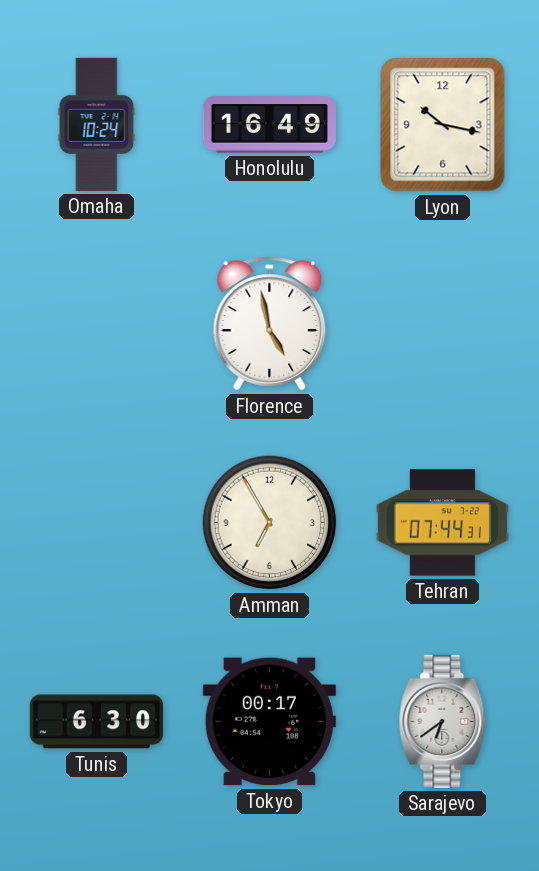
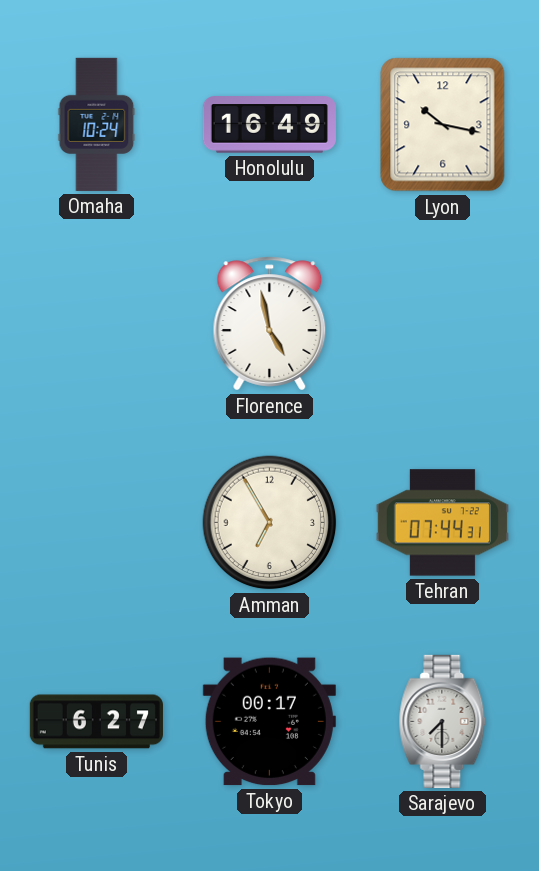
Tunis: 6:30 -> 6:27
Sarajevo: 6:39 -> 7:30
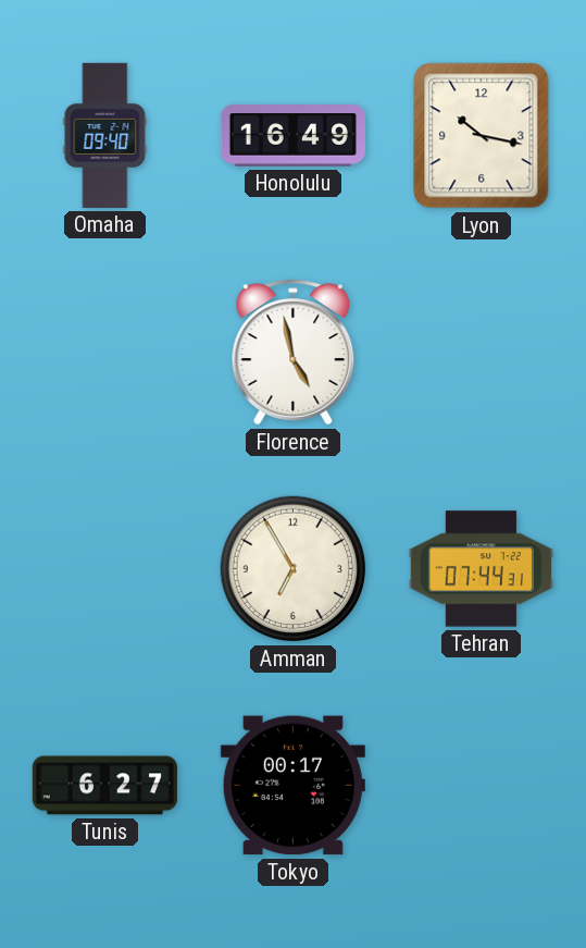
Omaha: 10:24 -> 09:40
Sarajevo: 7:30 -> none
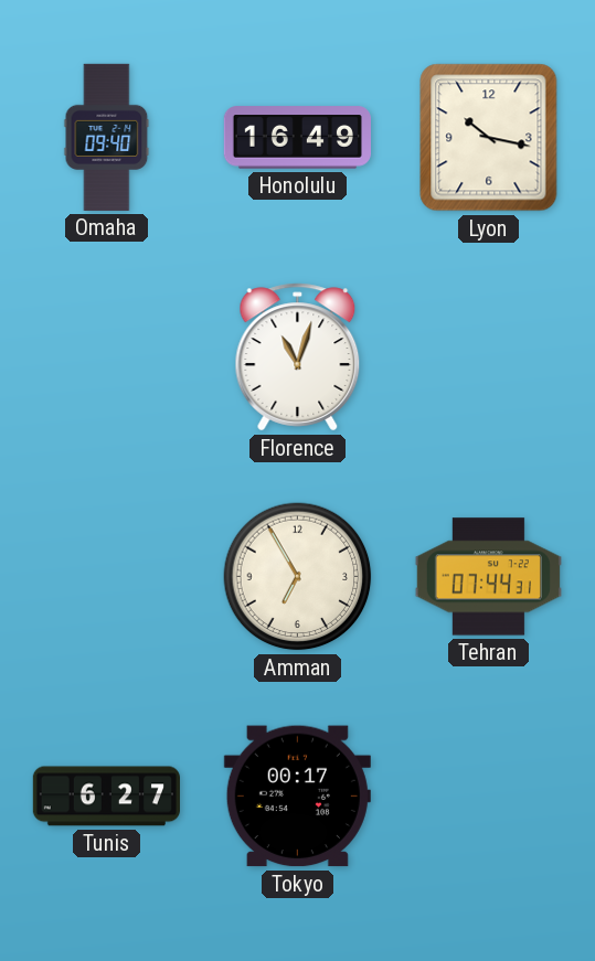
Florence: 4:58 -> 11:03
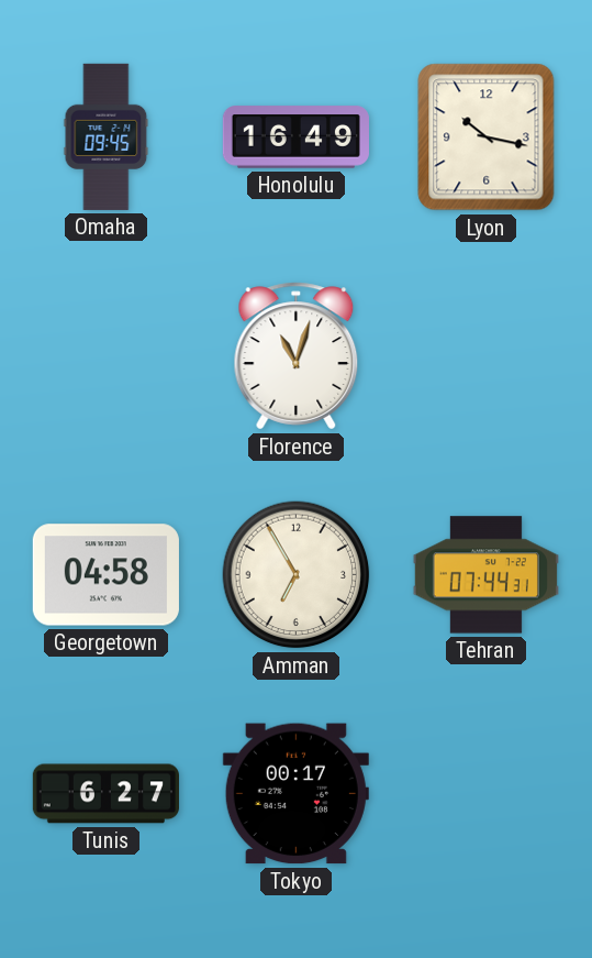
Omaha: 09:40 -> 09:45
Georgetown: none -> 04:58
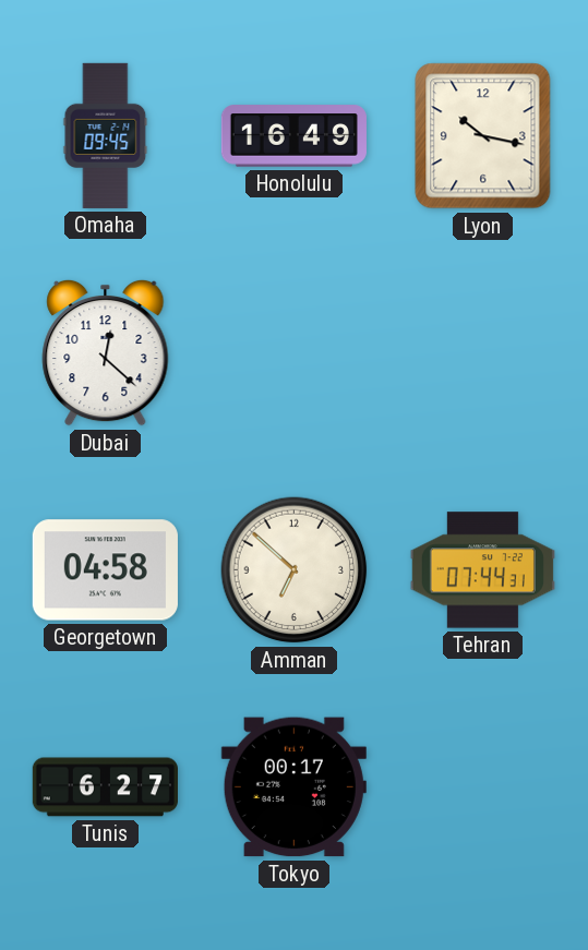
Dubai: none -> 12:22
Florence: 11:03 -> none
Amman: 6:55 -> 6:52
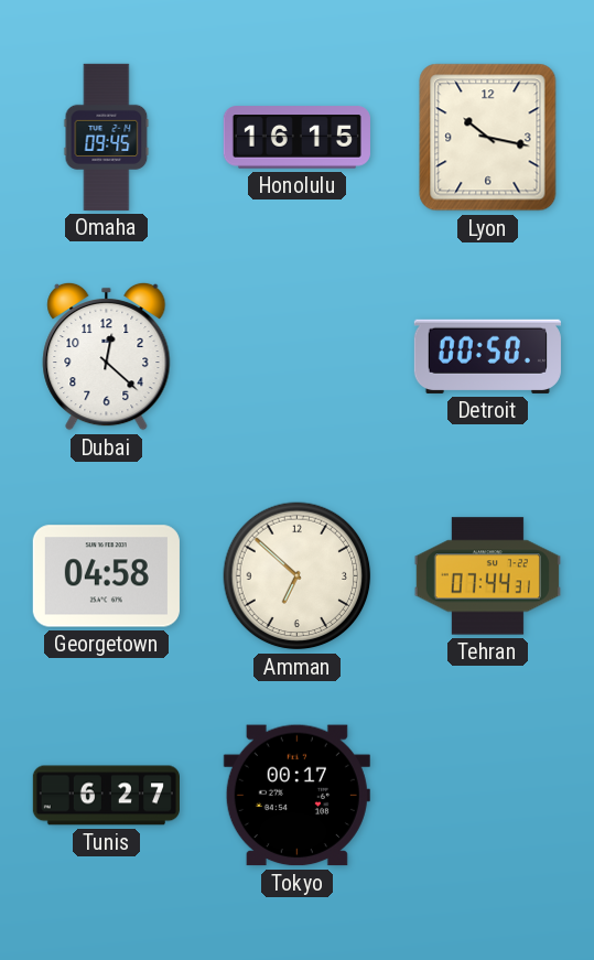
Honolulu: 16:49 -> 16:15
Detroit: none -> 00:50
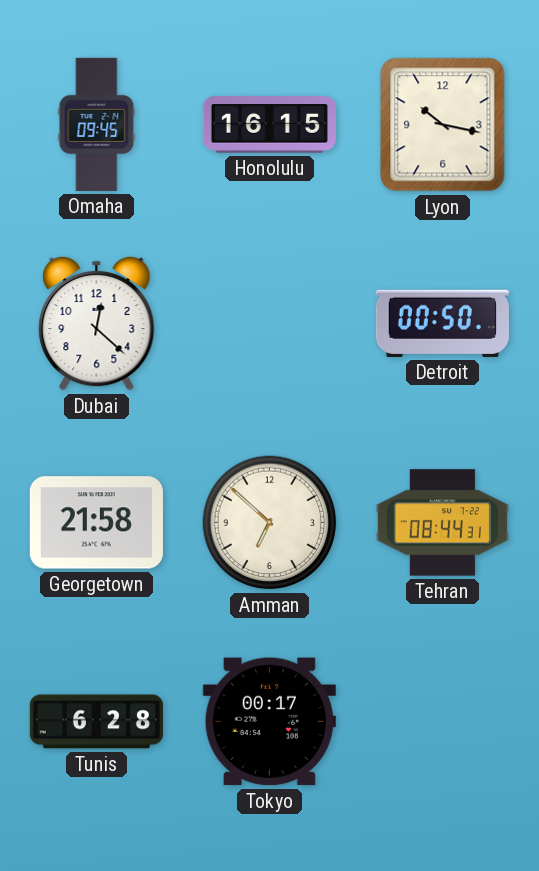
Georgetown: 04:58 -> 21:58
Tehran: 07:44 -> 08:44
Tunis: 6:27 -> 6:28
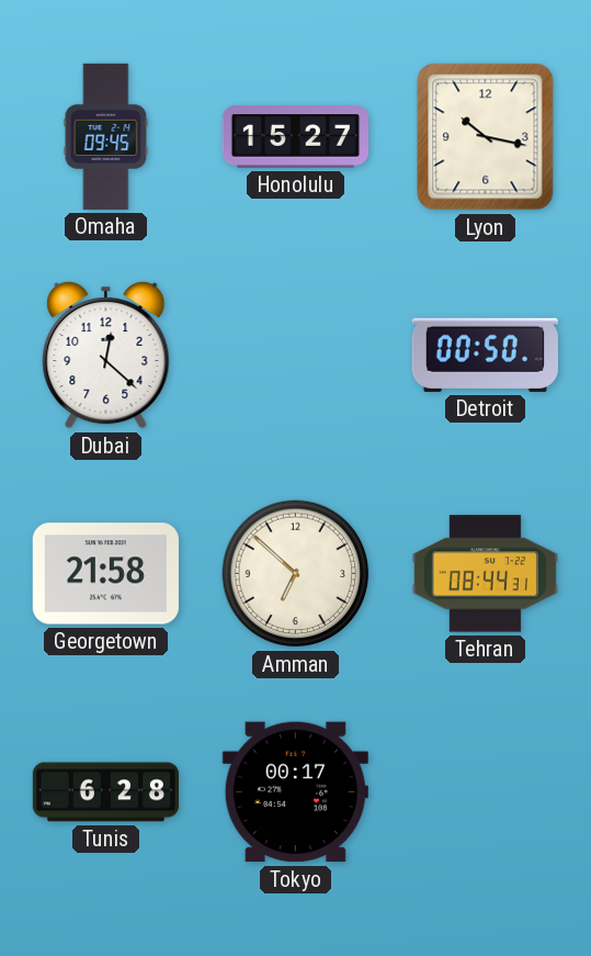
Honolulu: 16:15 -> 15:27
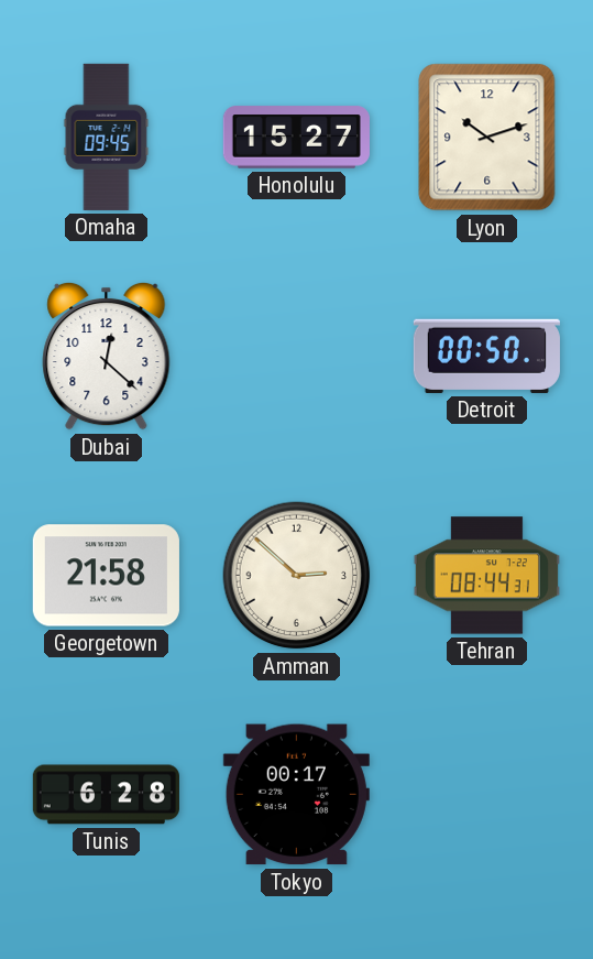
Lyon: 10:17 -> 10:12
Amman: 6:52 -> 2:52
